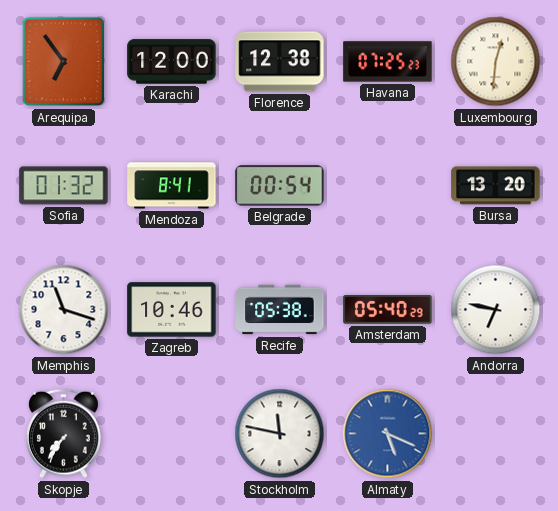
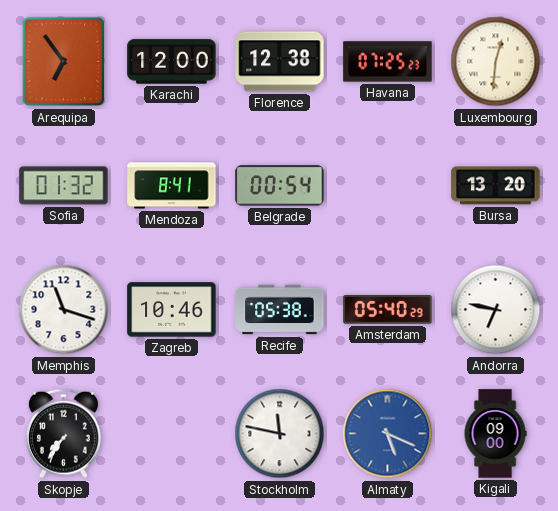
Kigali: none -> 09:00
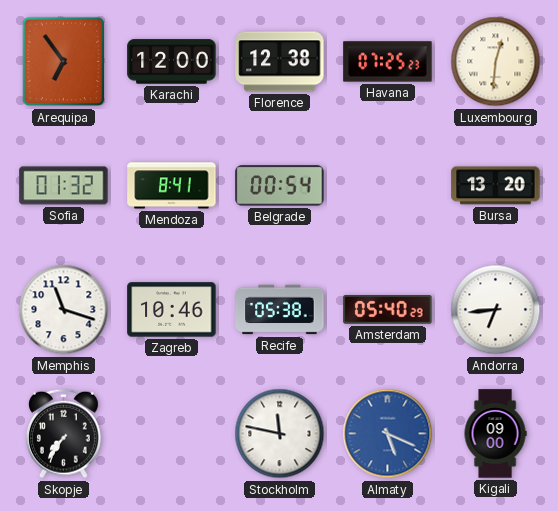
Andorra: 6:47 -> 6:44
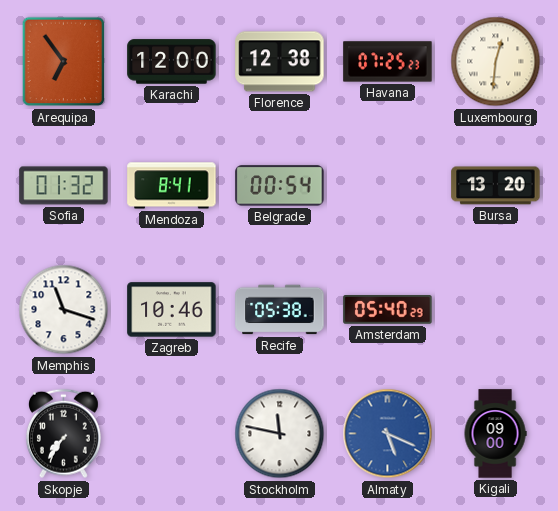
Andorra: 6:44 -> none
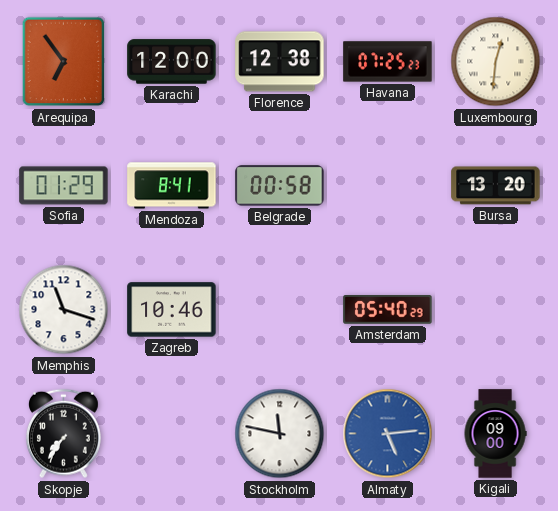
Sofia: 01:32 -> 01:29
Belgrade: 00:54 -> 00:58
Recife: 05:38 -> none
Almaty: 5:19 -> 5:14
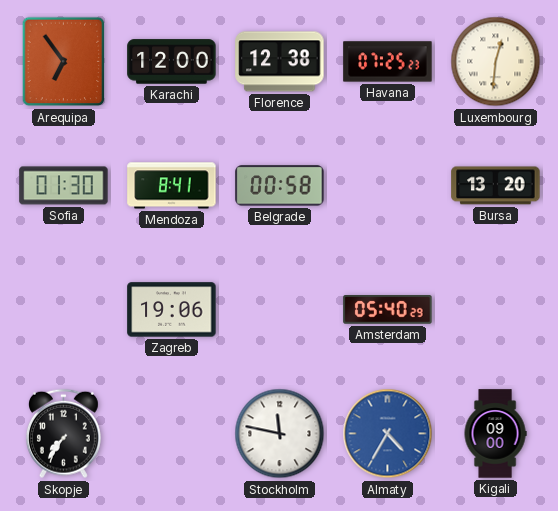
Sofia: 01:29 -> 01:30
Memphis: 11:18 -> none
Zagreb: 10:46 -> 19:06
Almaty: 5:14 -> 4:35
